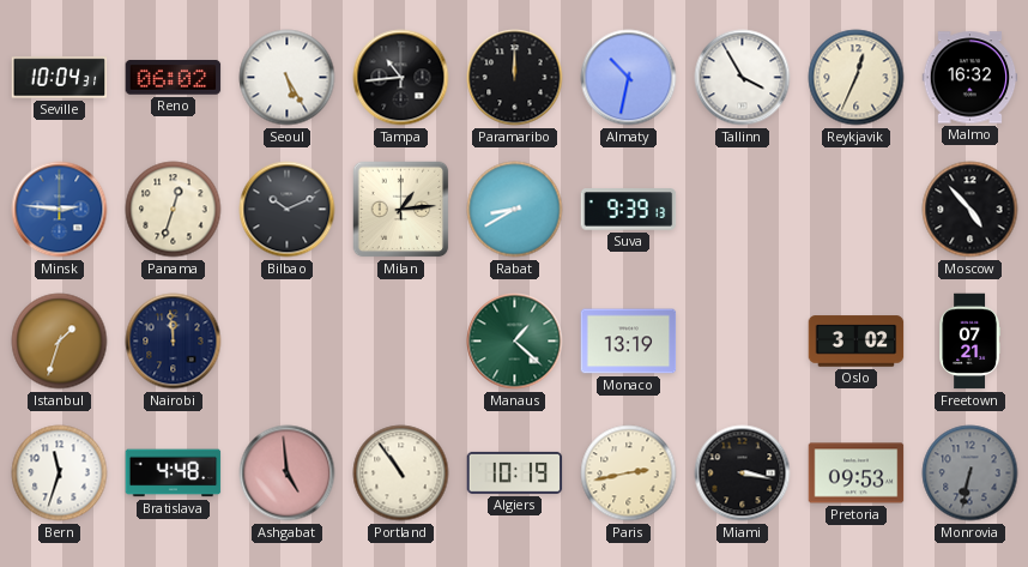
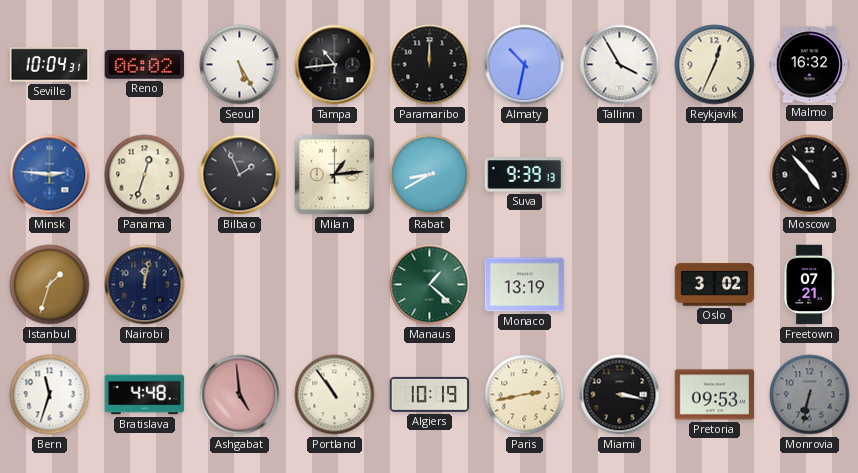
Bilbao: 10:11 -> 1:56
Nairobi: 11:59 -> 12:02
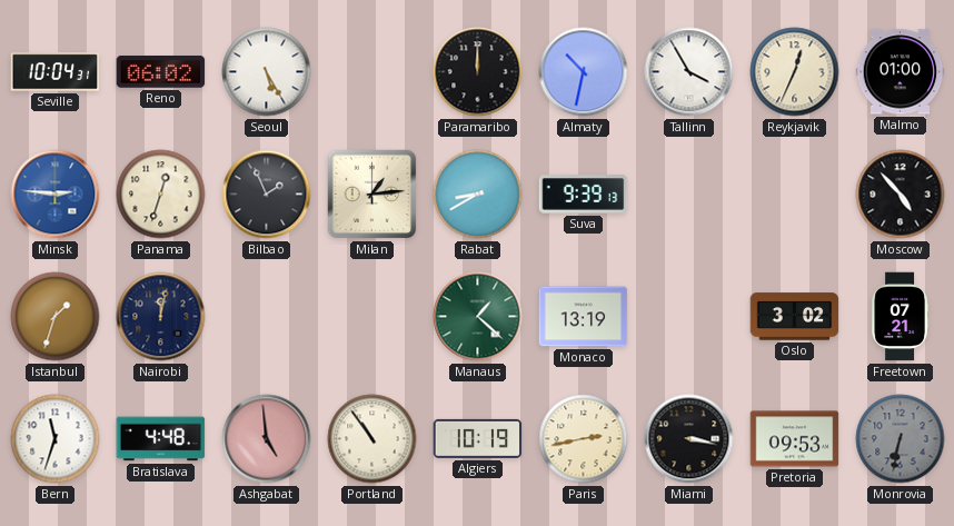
Tampa: 10:44 -> none
Malmo: 16:32 -> 01:00
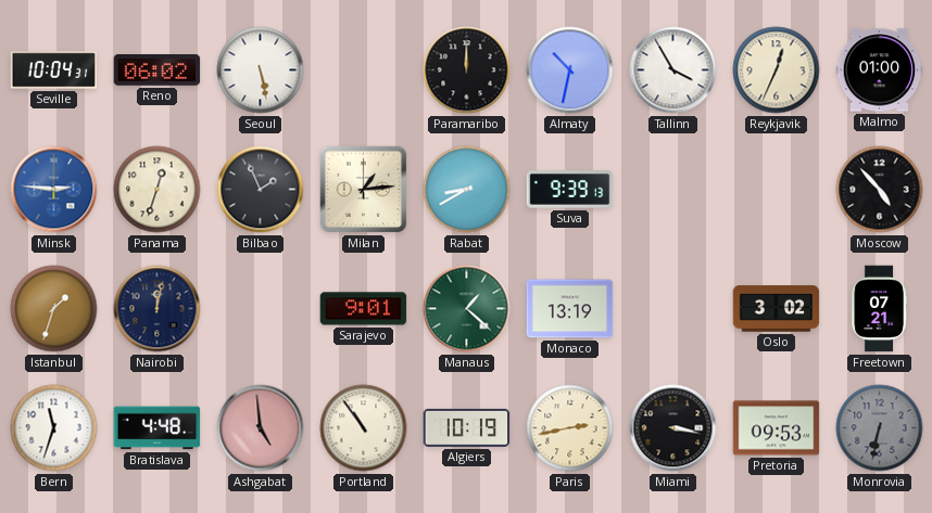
Seoul: 5:25 -> 5:28
Sarajevo: none -> 9:01
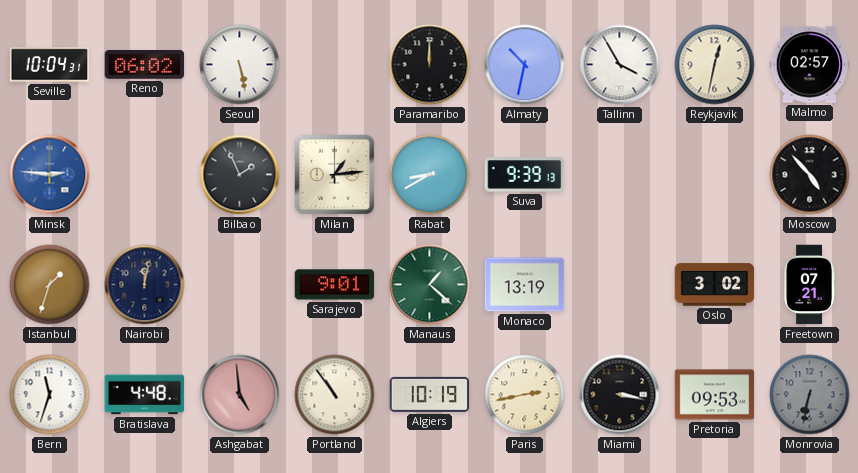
Reykjavik: 12:34 -> 12:32
Malmo: 01:00 -> 02:57
Panama: 12:33 -> none
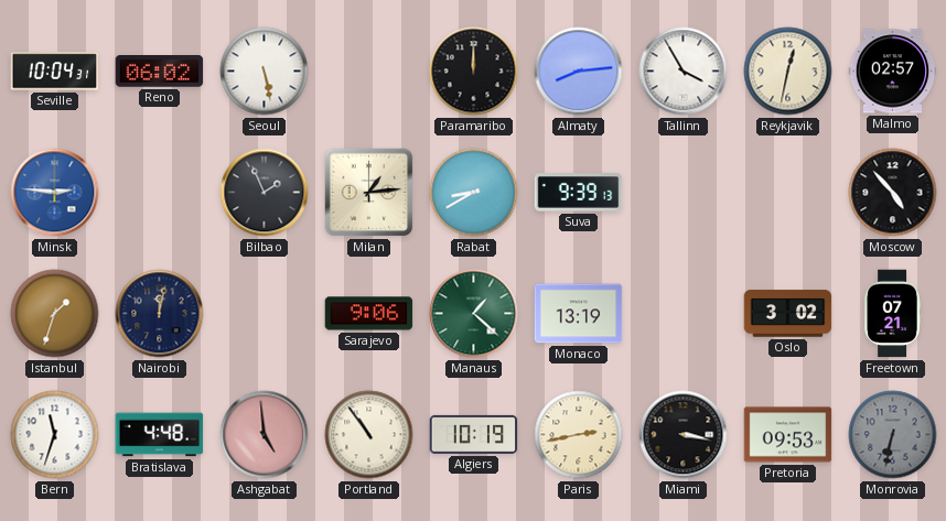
Almaty: 10:32 -> 8:14
Sarajevo: 9:01 -> 9:06
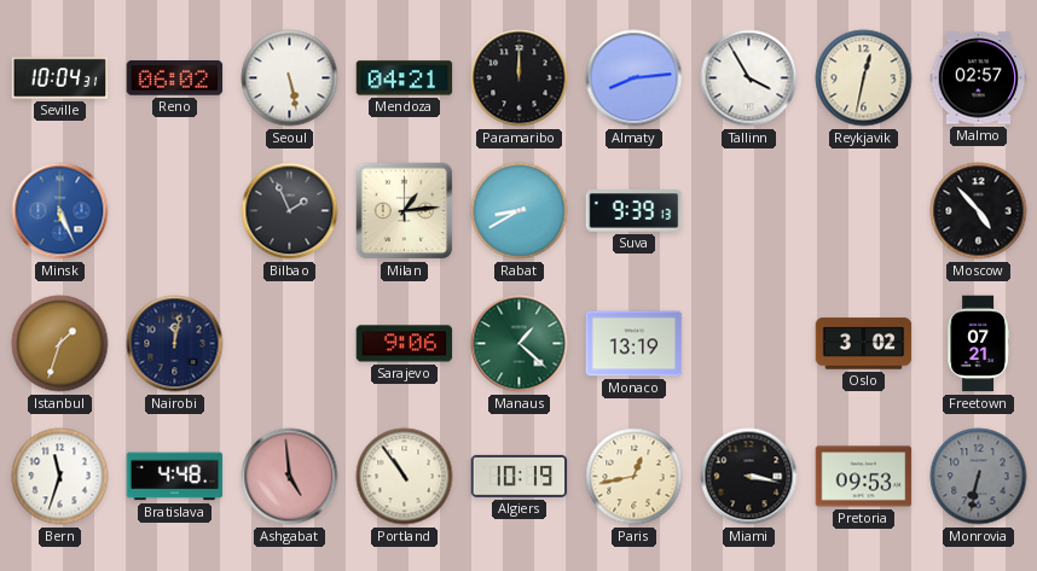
Mendoza: none -> 04:21
Minsk: 2:46 -> 5:26
Paris: 2:43 -> 12:43
